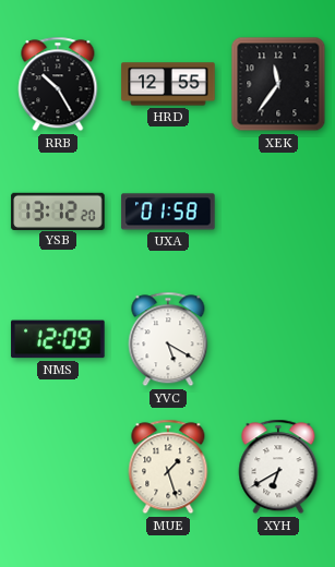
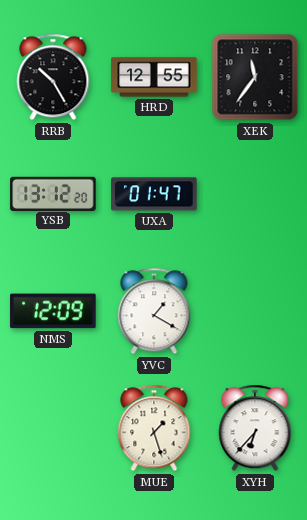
UXA: 01:58 -> 01:47
YVC: 5:20 -> 1:20
XYH: 6:40 -> 6:37
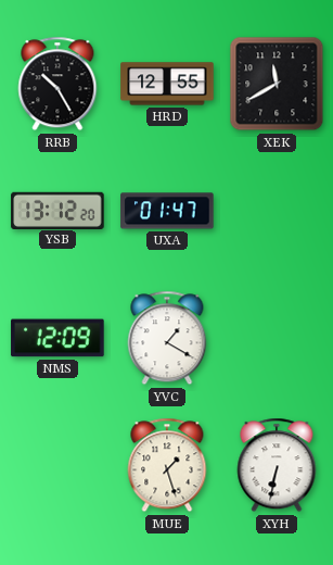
XEK: 11:36 -> 11:40
XYH: 6:37 -> 6:32
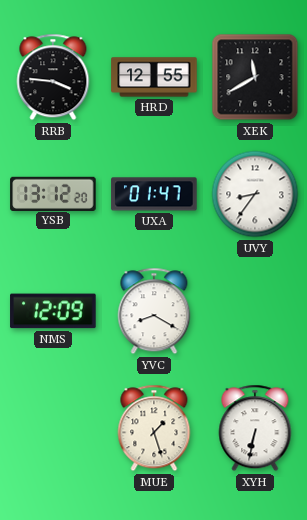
RRB: 10:25 -> 3:46
UVY: none -> 8:36
YVC: 1:20 -> 8:20
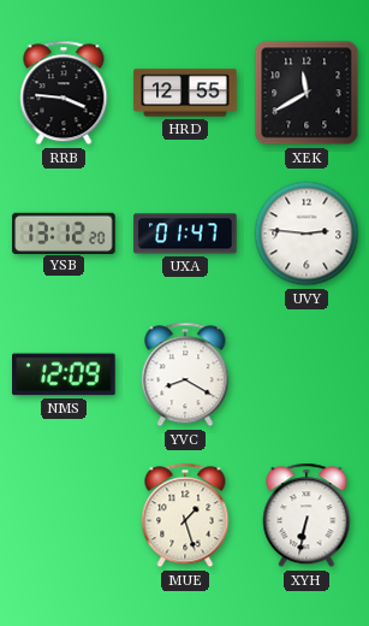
UVY: 8:36 -> 2:46
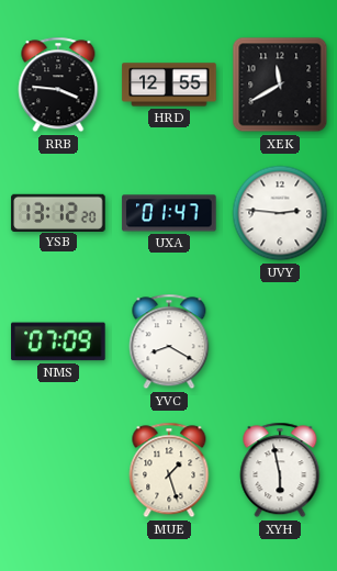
NMS: 12:09 -> 07:09
XYH: 6:32 -> 5:58
